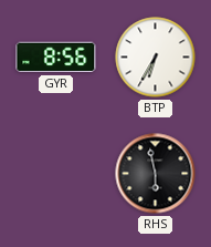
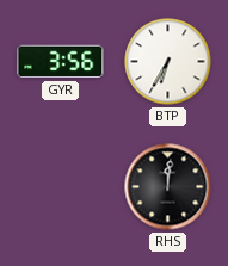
GYR: 8:56 -> 3:56
RHS: 5:58 -> 12:01
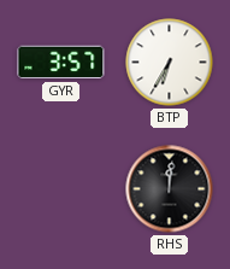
GYR: 3:56 -> 3:57
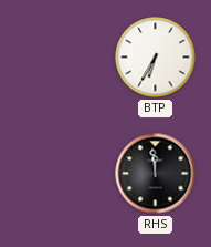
GYR: 3:57 -> none
RHS: 12:01 -> 11:59
